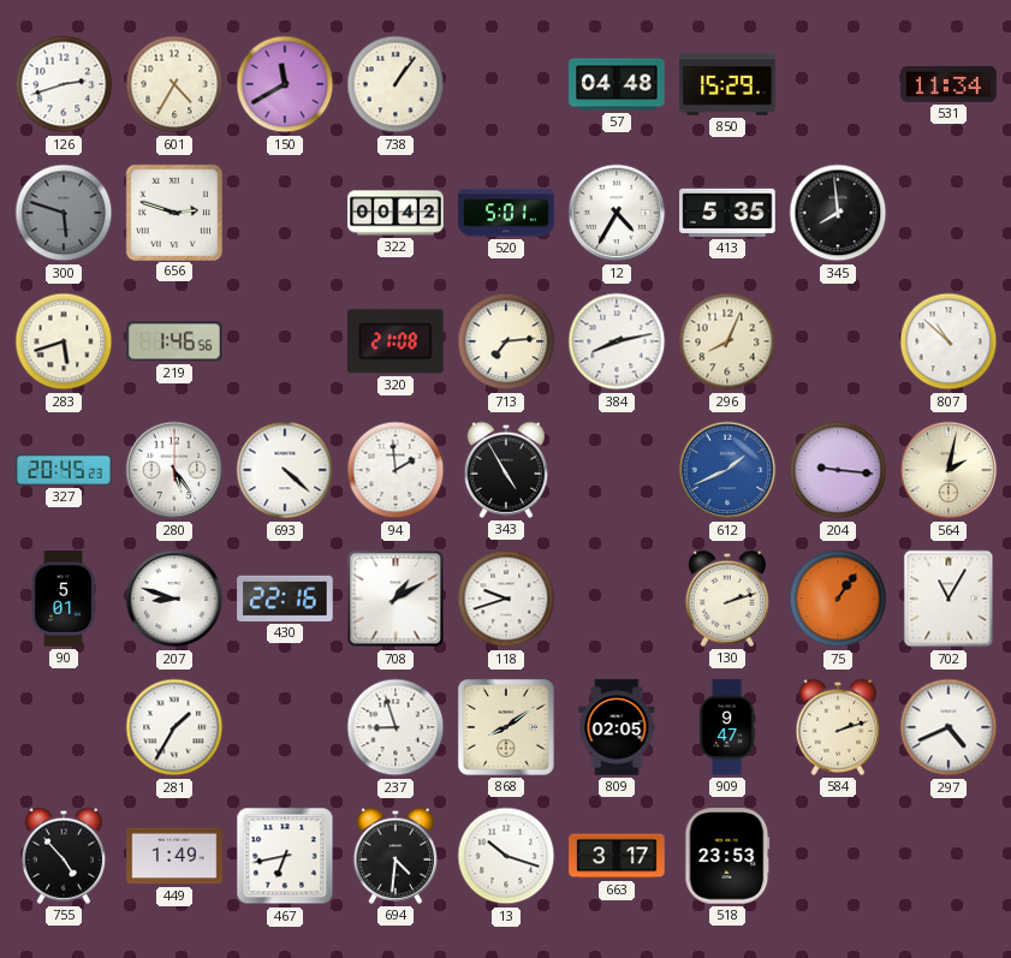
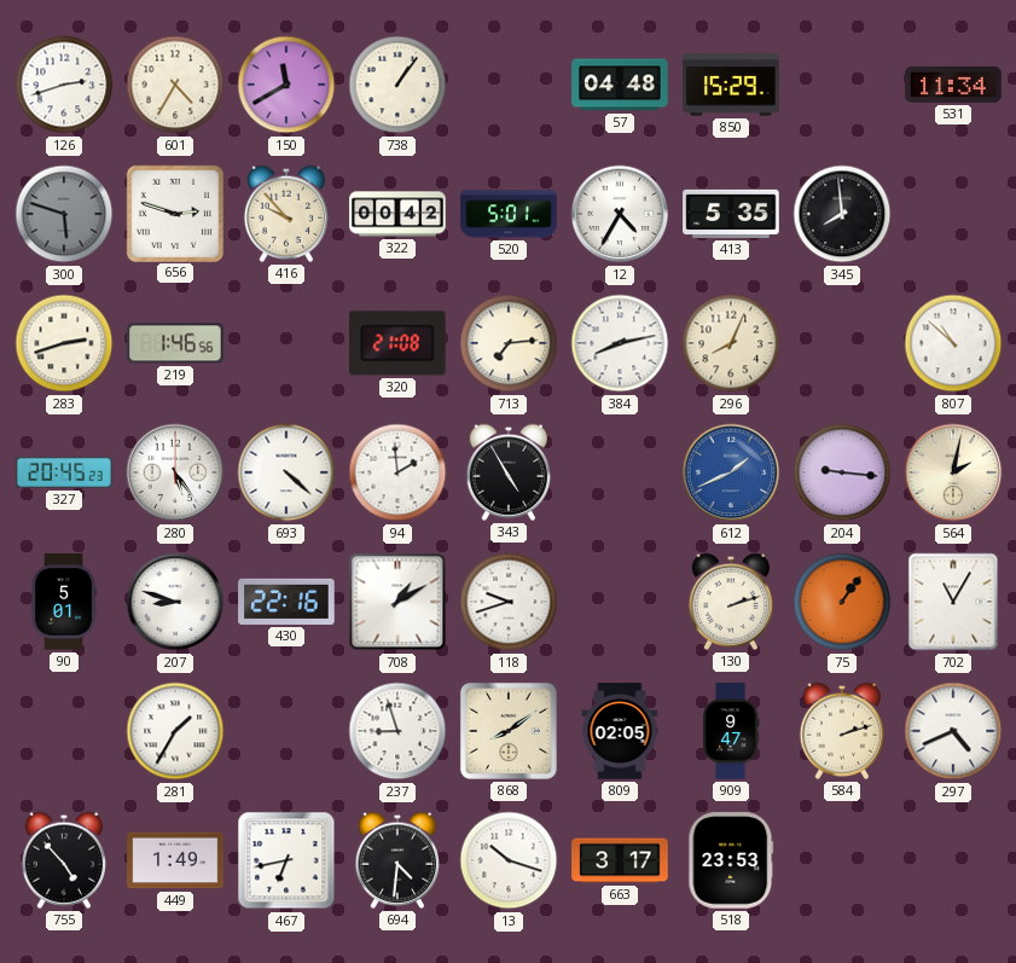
416: none -> 9:53
283: 5:42 -> 2:42
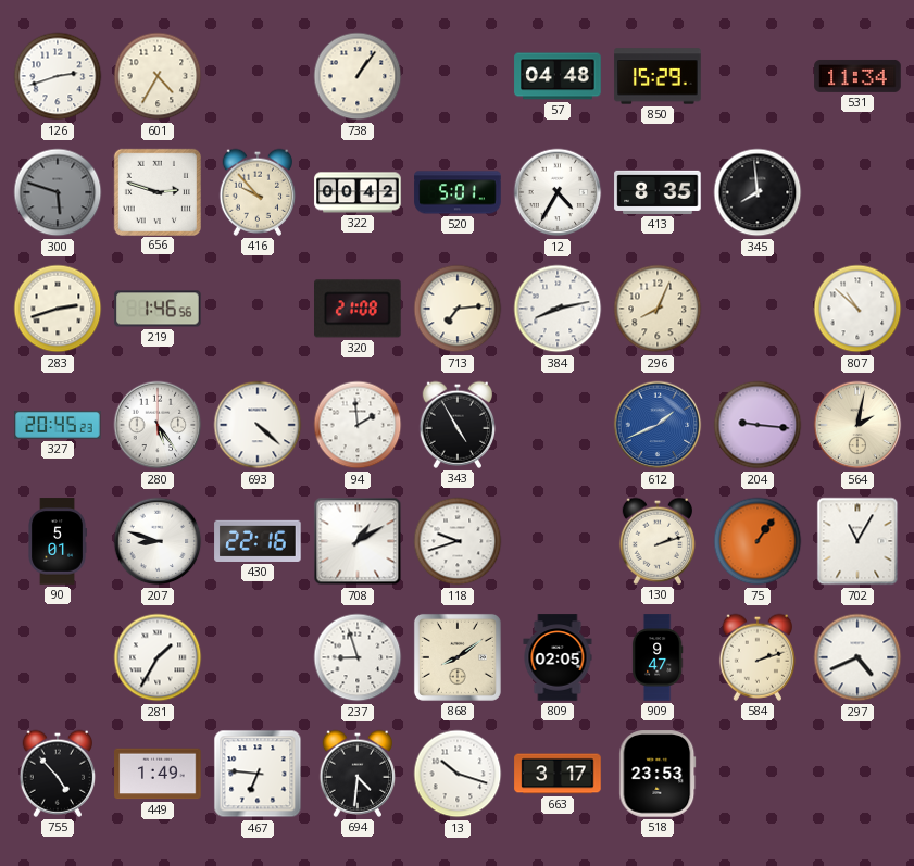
150: 11:40 -> none
413: 5:35 -> 8:35
467: 6:43 -> 6:46
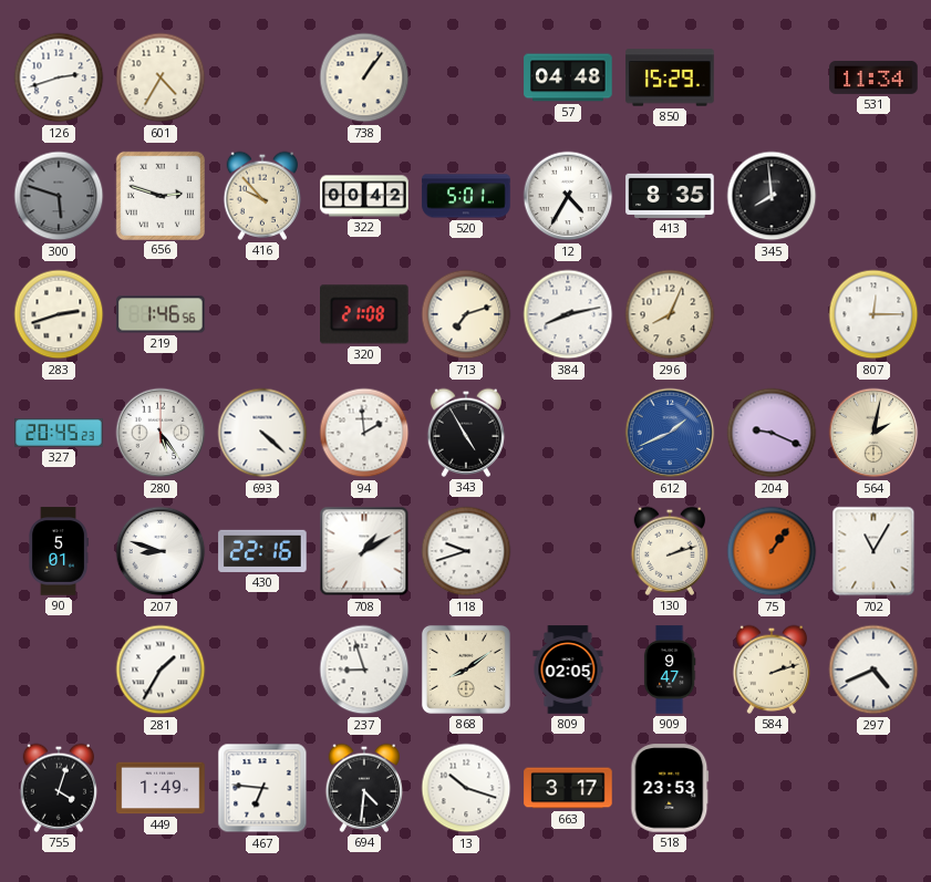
713: 7:14 -> 7:12
807: 10:52 -> 12:15
204: 9:16 -> 9:19
755: 4:53 -> 4:03
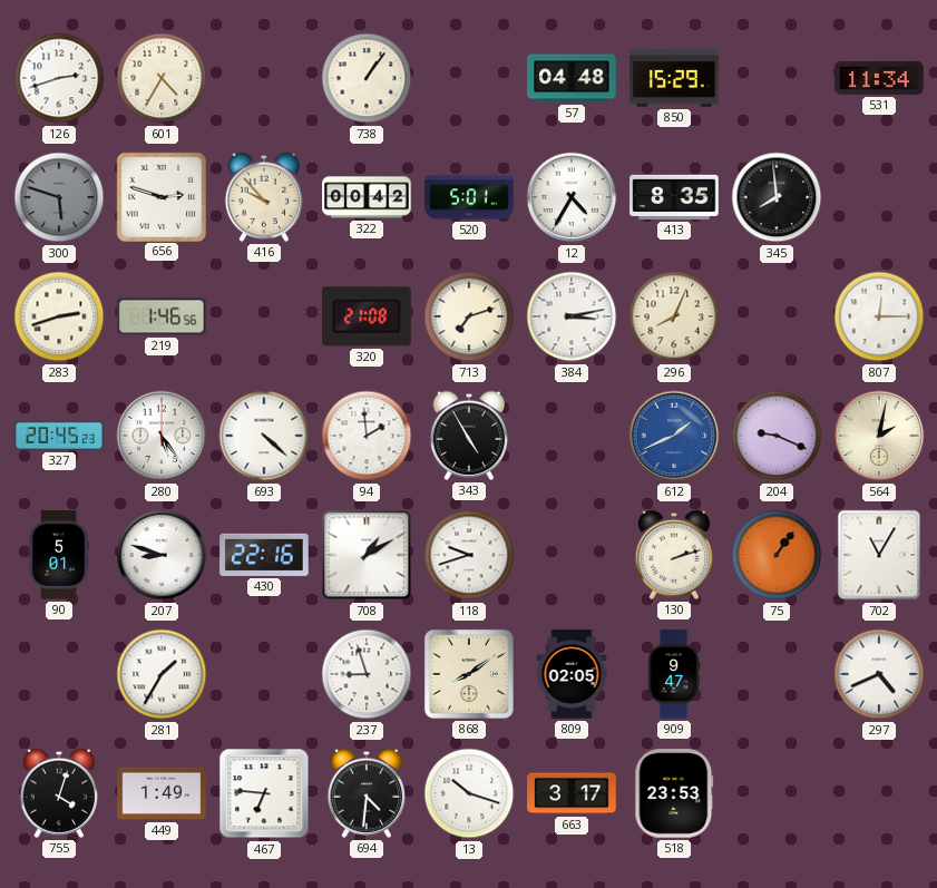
384: 8:13 -> 3:13
584: 2:12 -> none
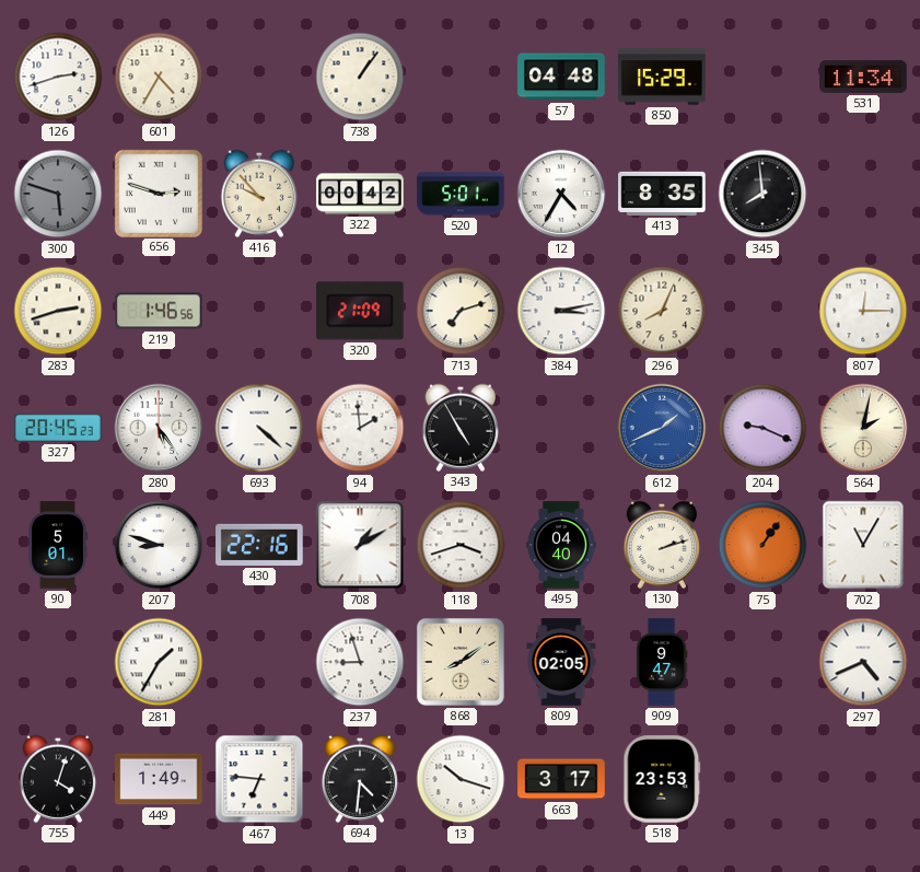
320: 21:08 -> 21:09
118: 9:42 -> 3:42
495: none -> 04:40
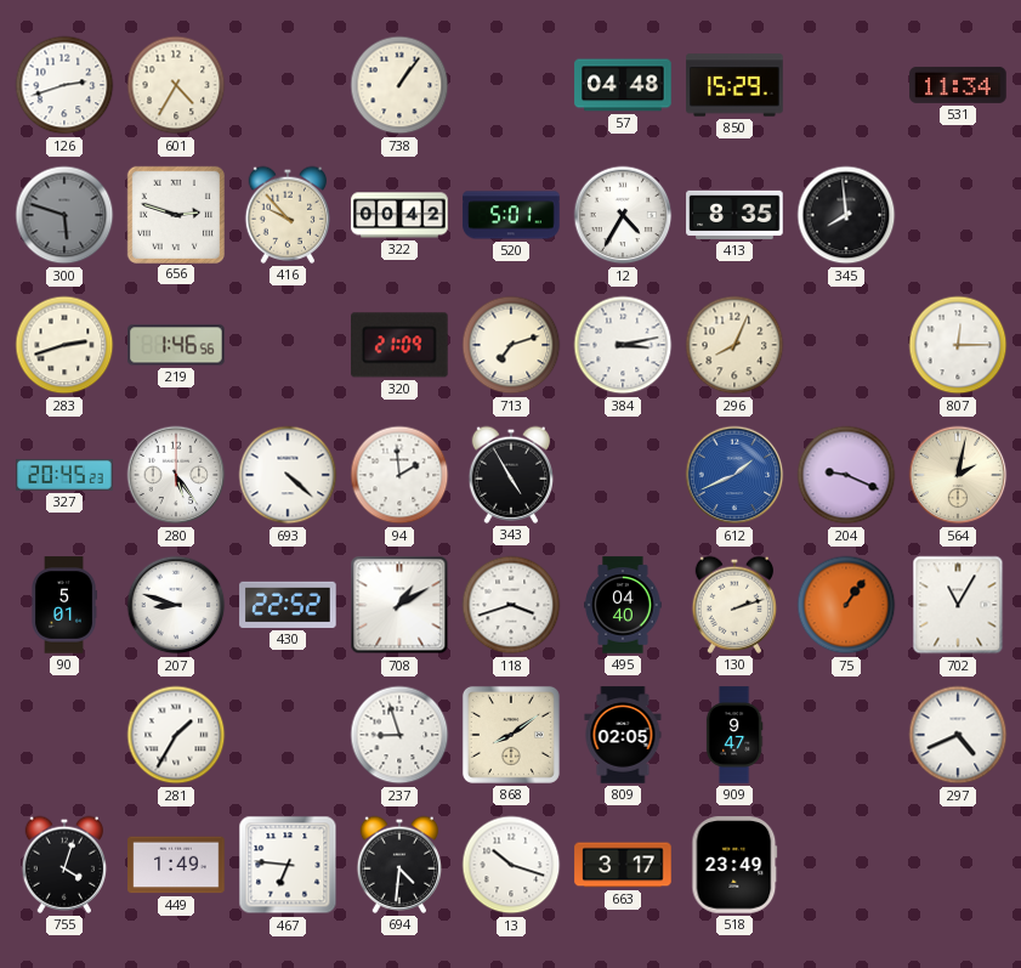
430: 22:16 -> 22:52
518: 23:53 -> 23:49
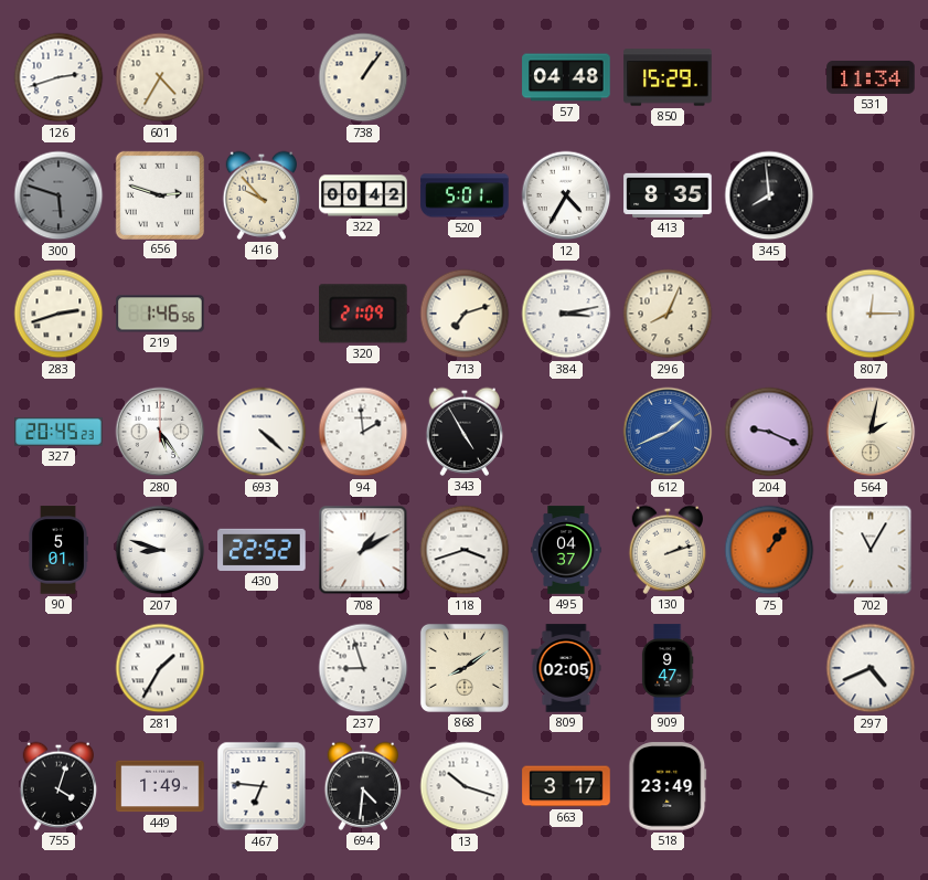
495: 04:40 -> 04:37
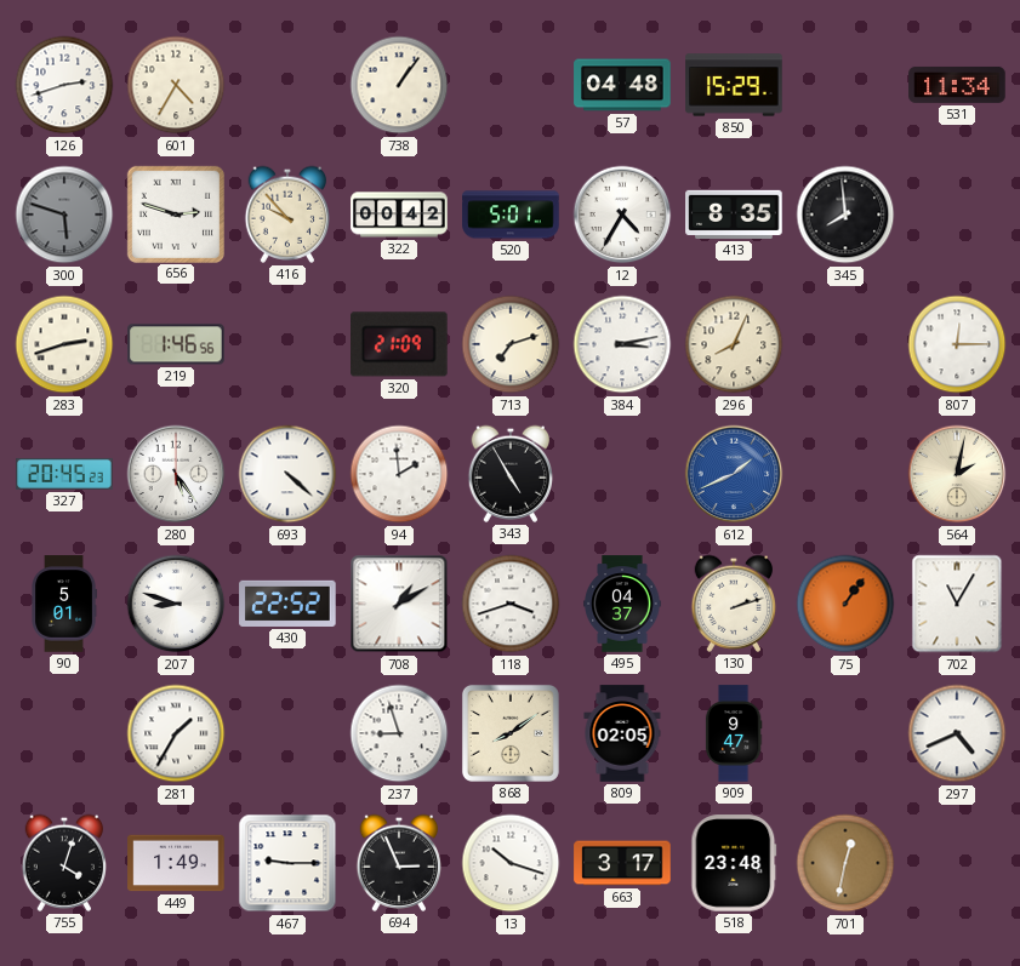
204: 9:19 -> none
467: 6:46 -> 9:15
694: 4:31 -> 2:56
518: 23:49 -> 23:48
701: none -> 12:32
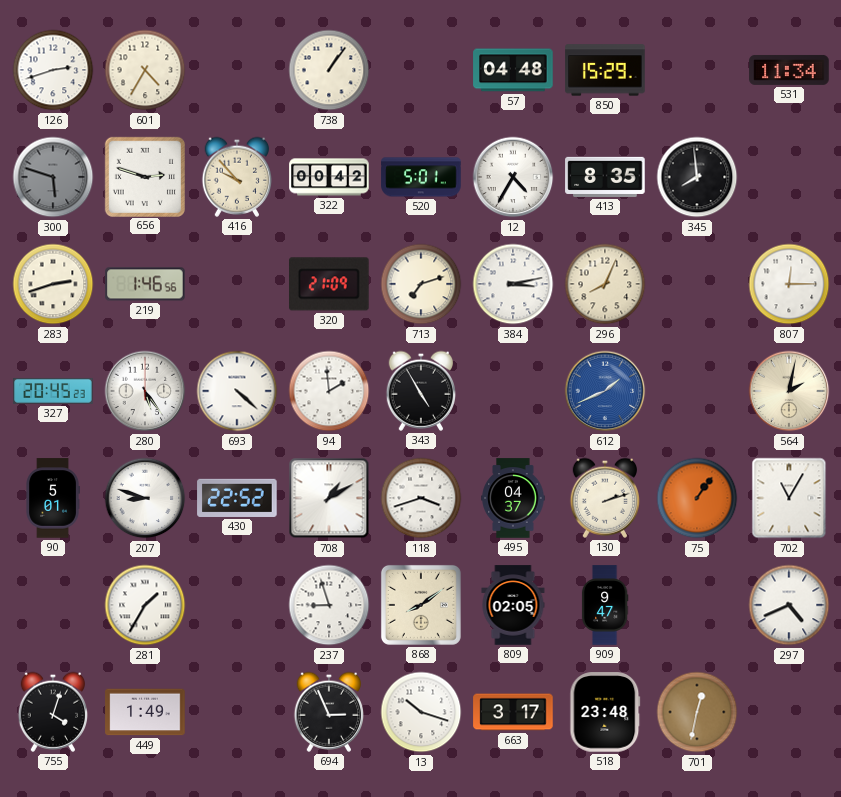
467: 9:15 -> none
